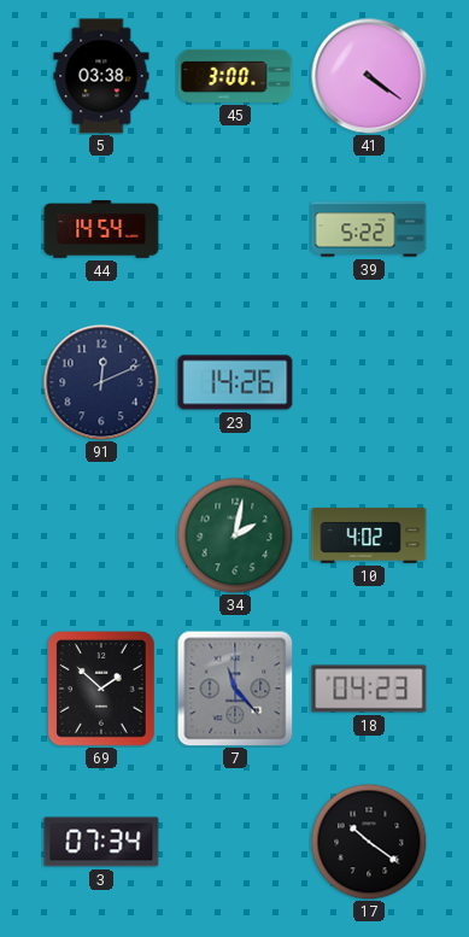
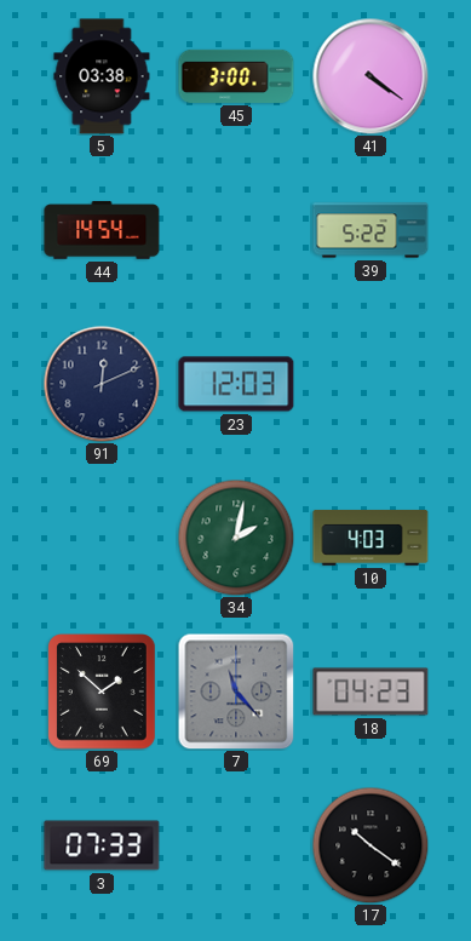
23: 14:26 -> 12:03
10: 4:02 -> 4:03
3: 07:34 -> 07:33
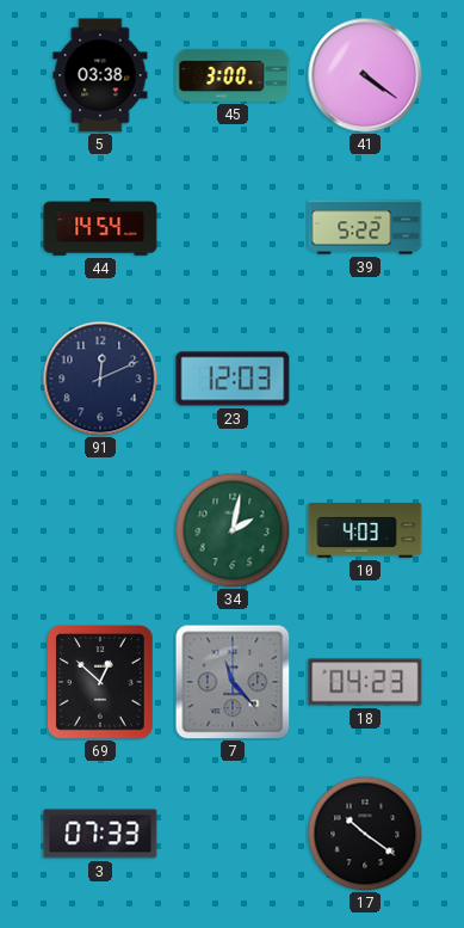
69: 1:52 -> 12:52
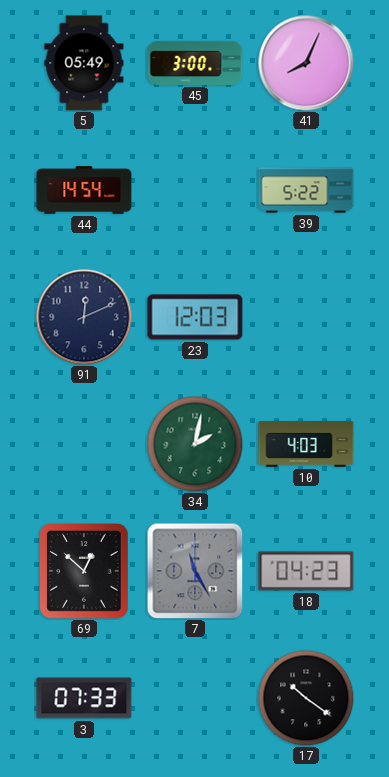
5: 03:38 -> 05:49
41: 4:21 -> 8:04
7: 11:23 -> 11:25
